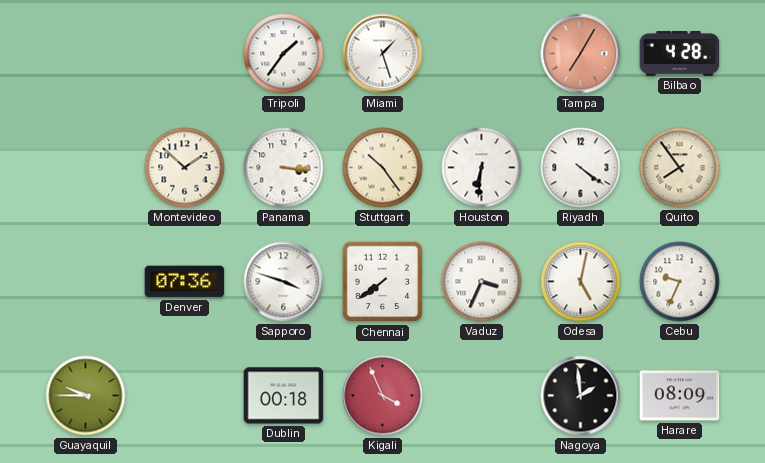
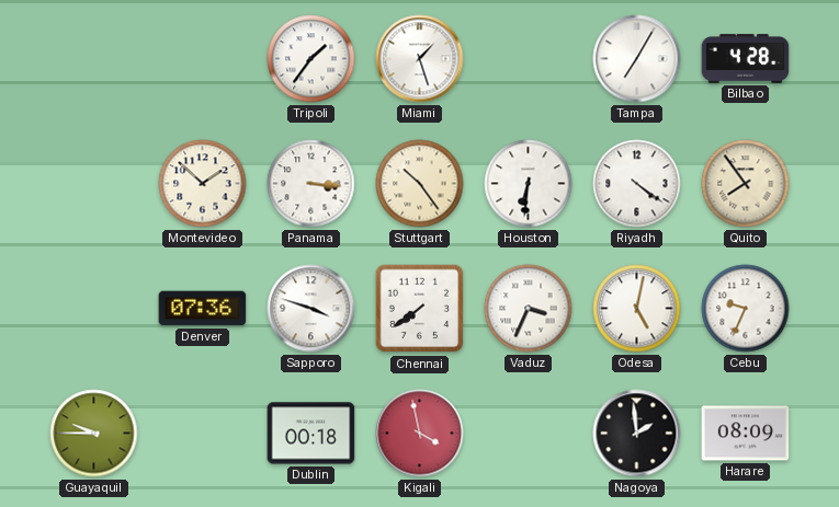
Tampa dial: salmon -> white
Kigali: 3:56 -> 3:58
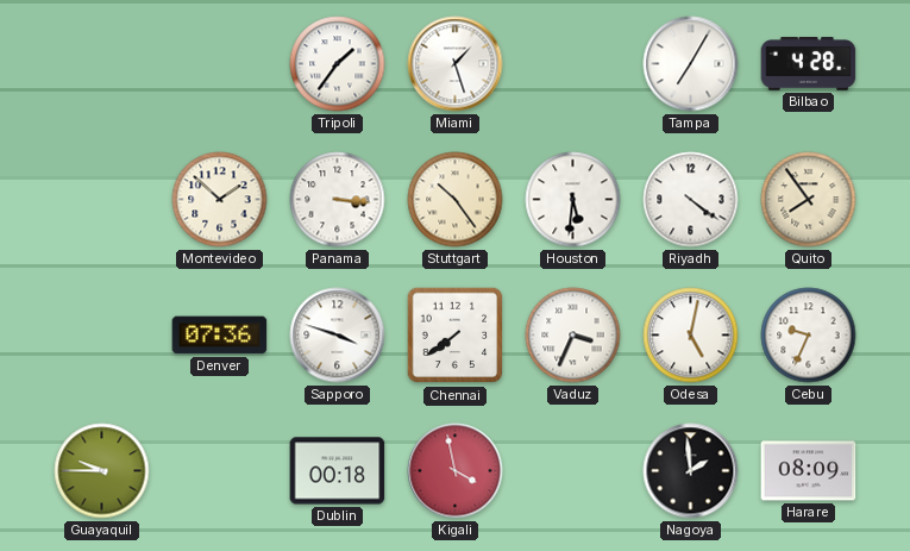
Houston: 6:31 -> 5:31
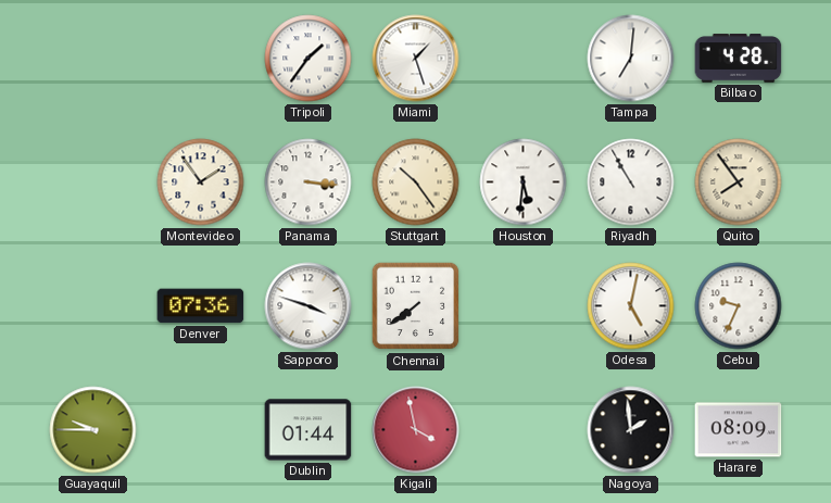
Tampa: 7:05 -> 7:01
Montevideo: 1:52 -> 1:54
Riyadh: 4:21 -> 10:55
Vaduz: 3:34 -> none
Dublin: 00:18 -> 01:44
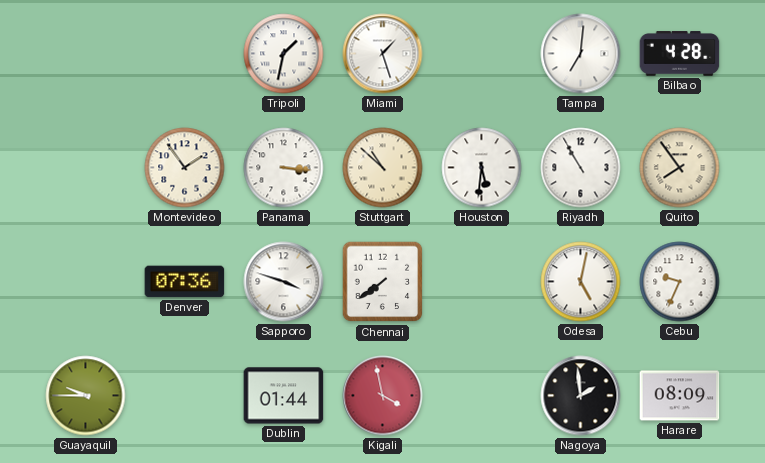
Tripoli: 1:36 -> 1:32
Stuttgart: 10:24 -> 10:52
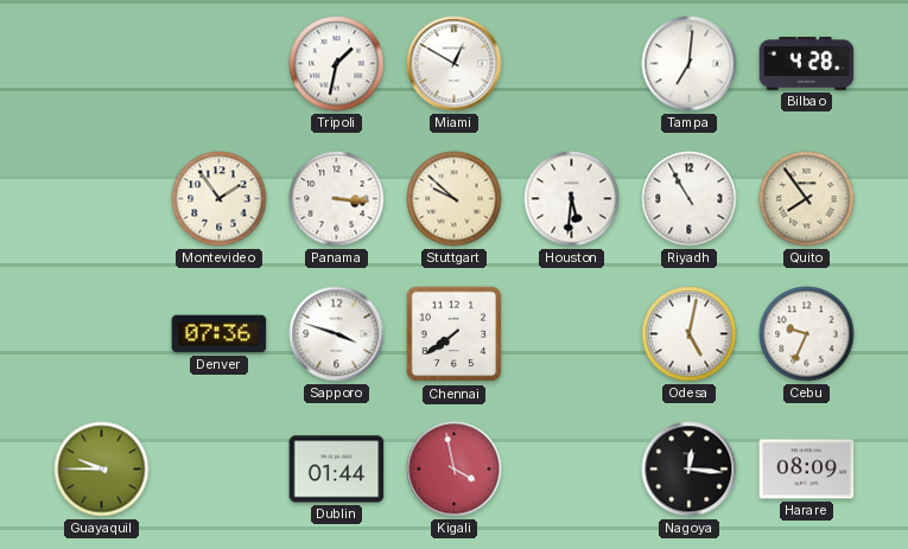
Miami: 1:27 -> 12:50
Stuttgart: 10:52 -> 9:52
Nagoya: 1:59 -> 12:16
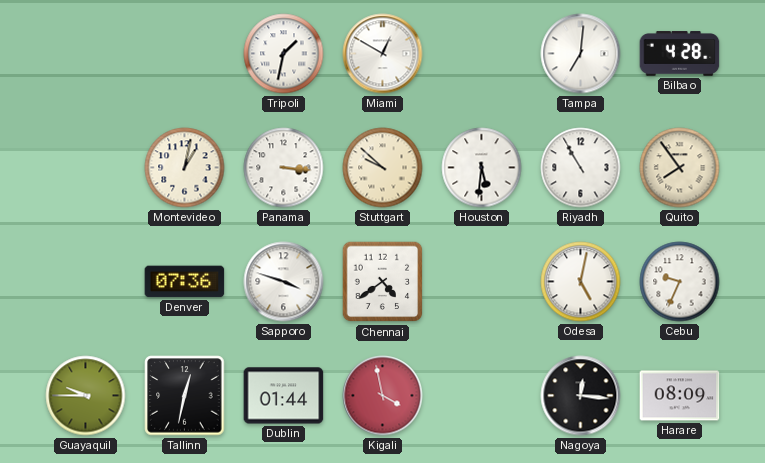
Montevideo: 1:54 -> 1:02
Chennai: 7:39 -> 4:39
Tallinn: none -> 12:32
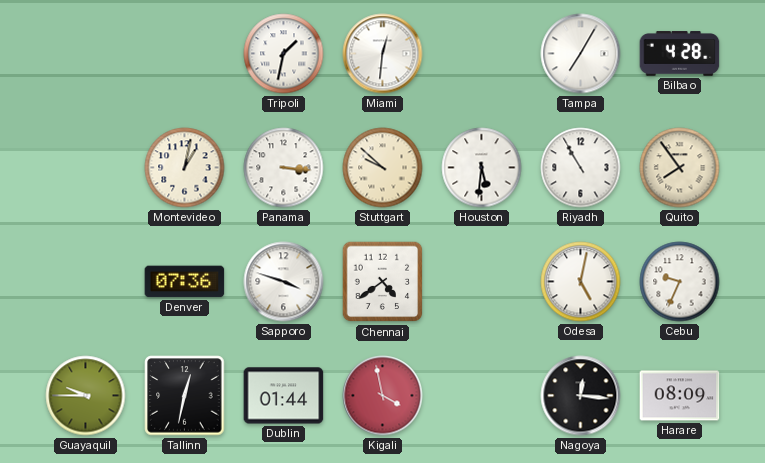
Miami: 12:50 -> 12:31
Tampa: 7:01 -> 7:05
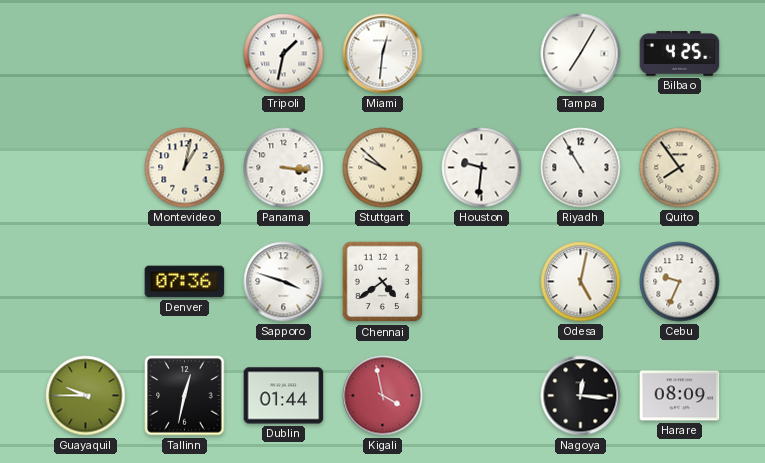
Bilbao: 4:28 -> 4:25
Houston: 5:31 -> 9:31
